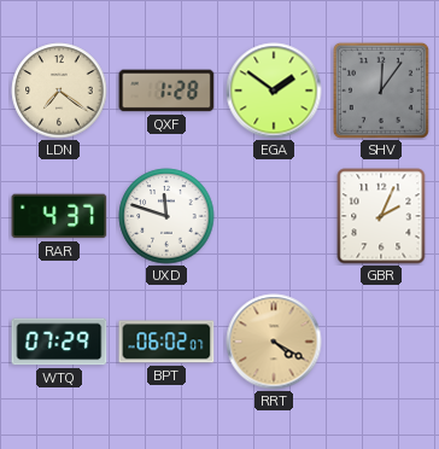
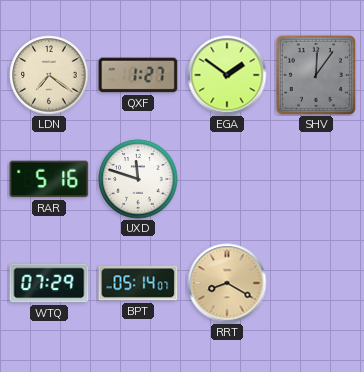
QXF: 1:28 -> 1:27
RAR: 4:37 -> 5:16
GBR: 2:04 -> none
BPT: 06:02 -> 05:14
RRT: 4:20 -> 8:20
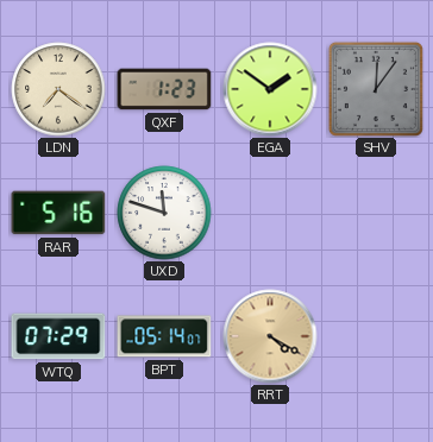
QXF: 1:27 -> 1:23
RRT: 8:20 -> 4:20
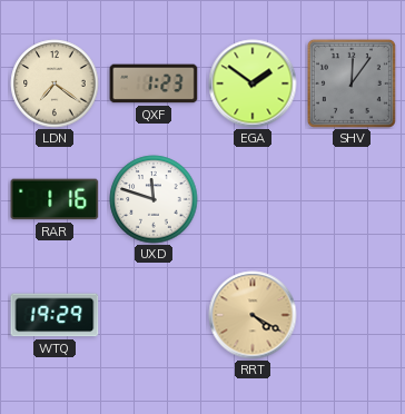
RAR: 5:16 -> 1:16
WTQ: 07:29 -> 19:29
BPT: 05:14 -> none
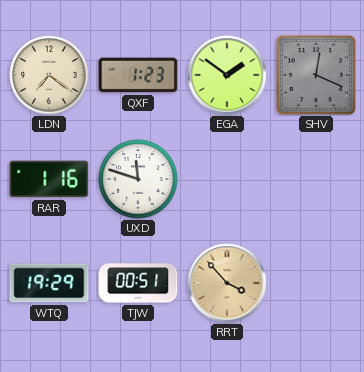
SHV: 12:06 -> 12:19
TJW: none -> 00:51
RRT: 4:20 -> 3:53
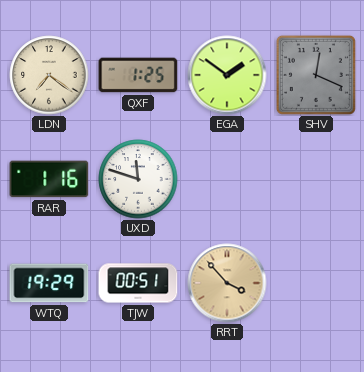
QXF: 1:23 -> 1:25
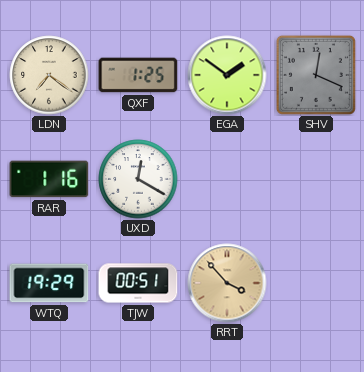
UXD: 11:48 -> 12:20
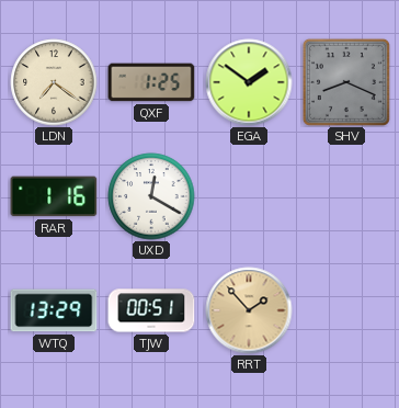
SHV: 12:19 -> 8:19
WTQ: 19:29 -> 13:29
RRT: 3:53 -> 1:53
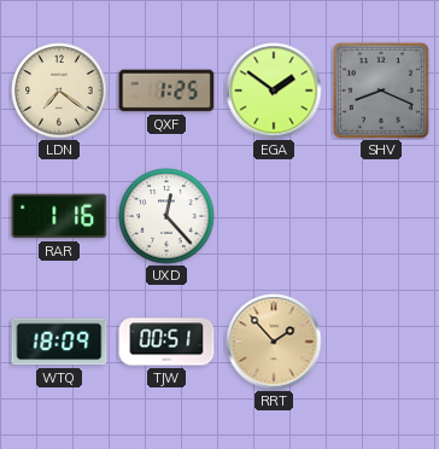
UXD: 12:20 -> 12:23
WTQ: 13:29 -> 18:09
